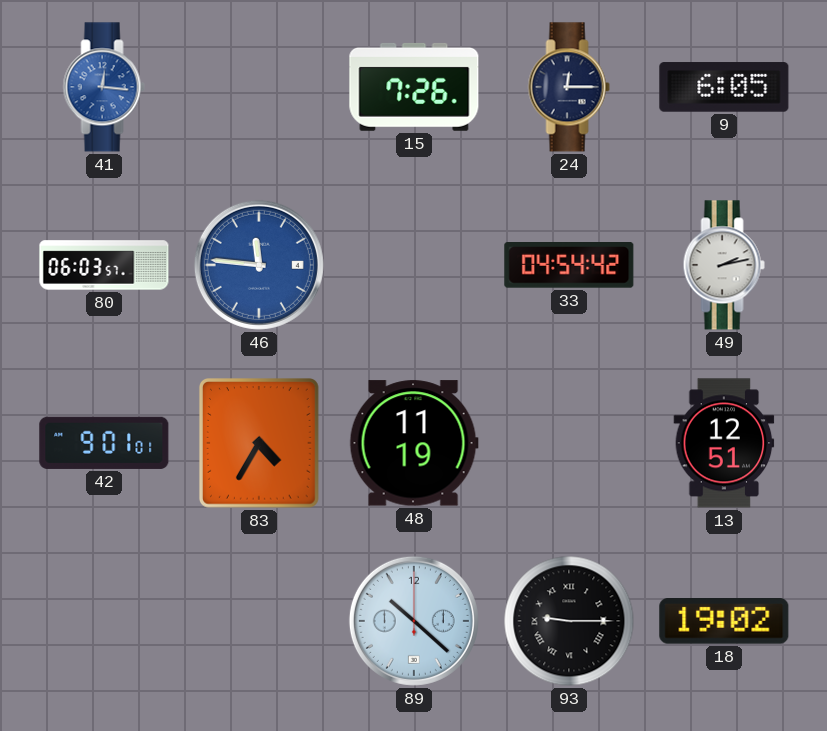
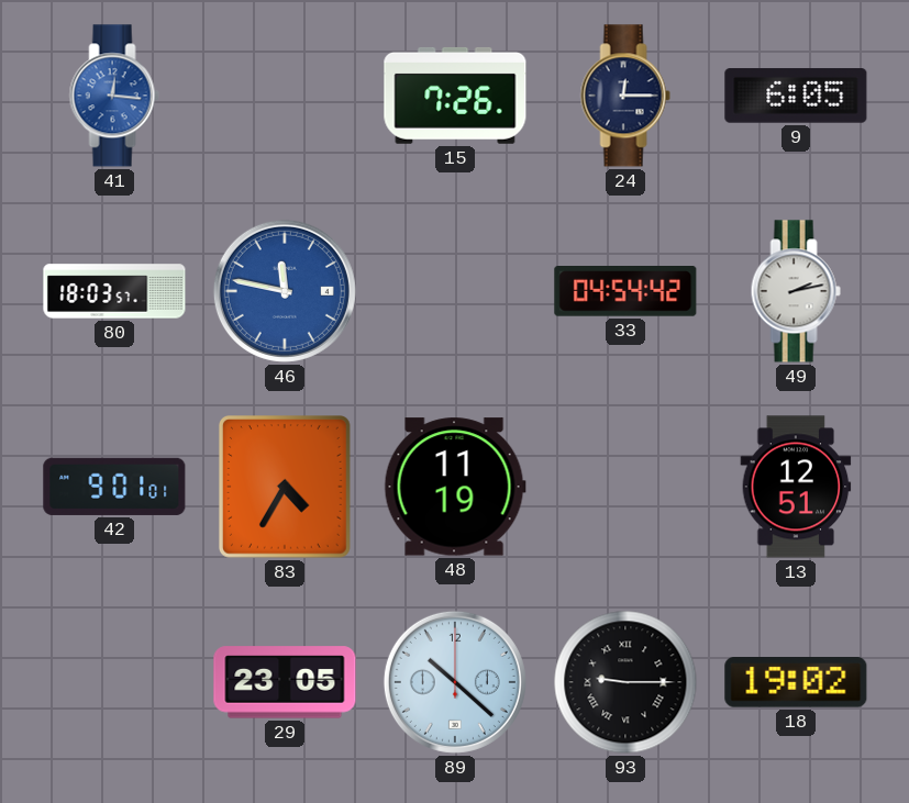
80: 06:03 -> 18:03
46: 11:46 -> 11:47
29: none -> 23:05
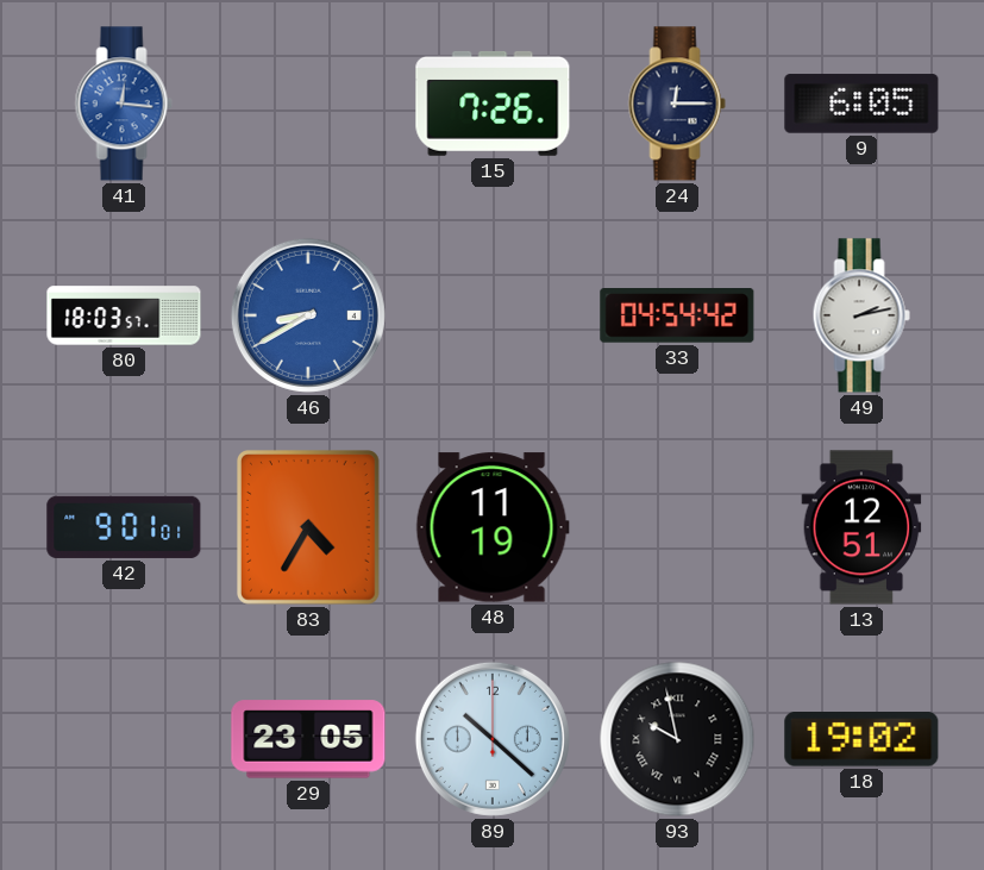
46: 11:47 -> 8:40
93: 9:15 -> 9:58
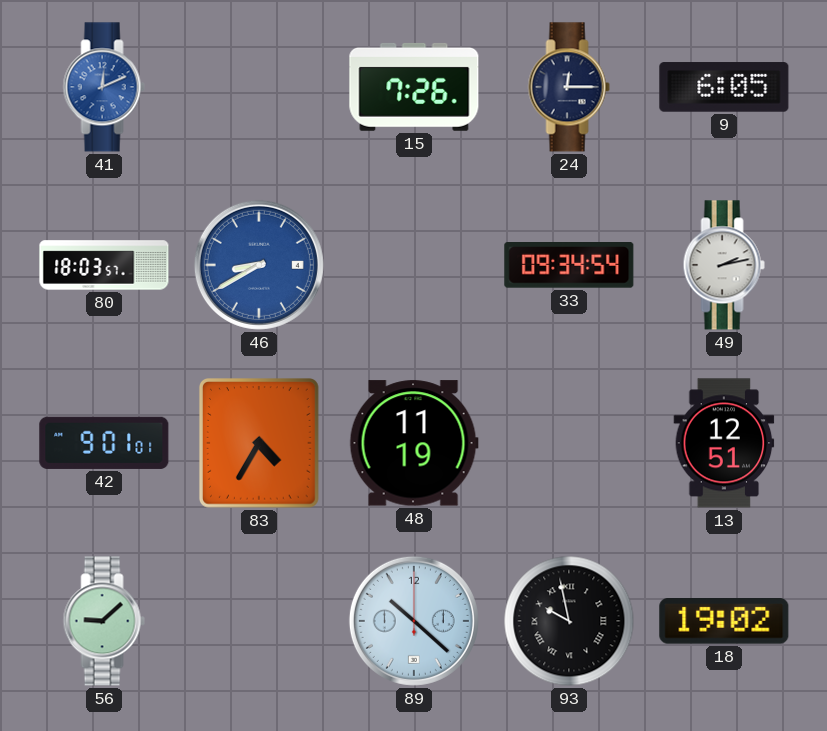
41: 12:16 -> 12:11
33: 04:54 -> 09:34
56: none -> 9:08
29: 23:05 -> none
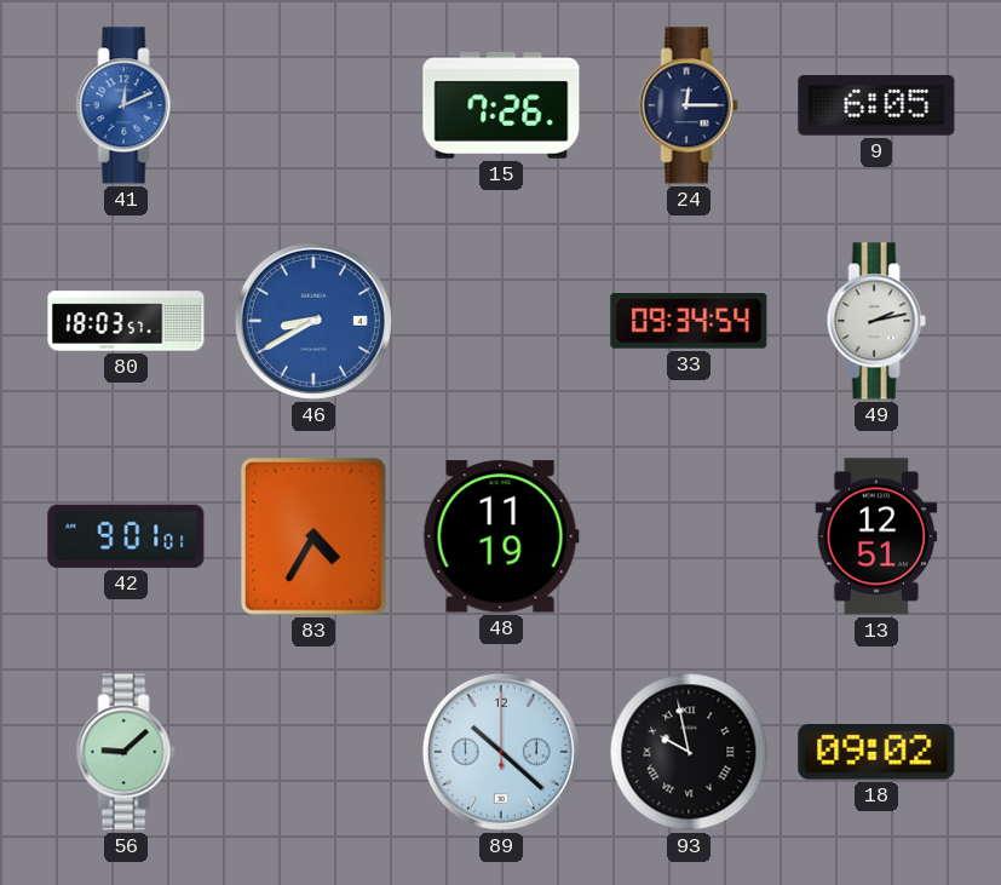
18: 19:02 -> 09:02
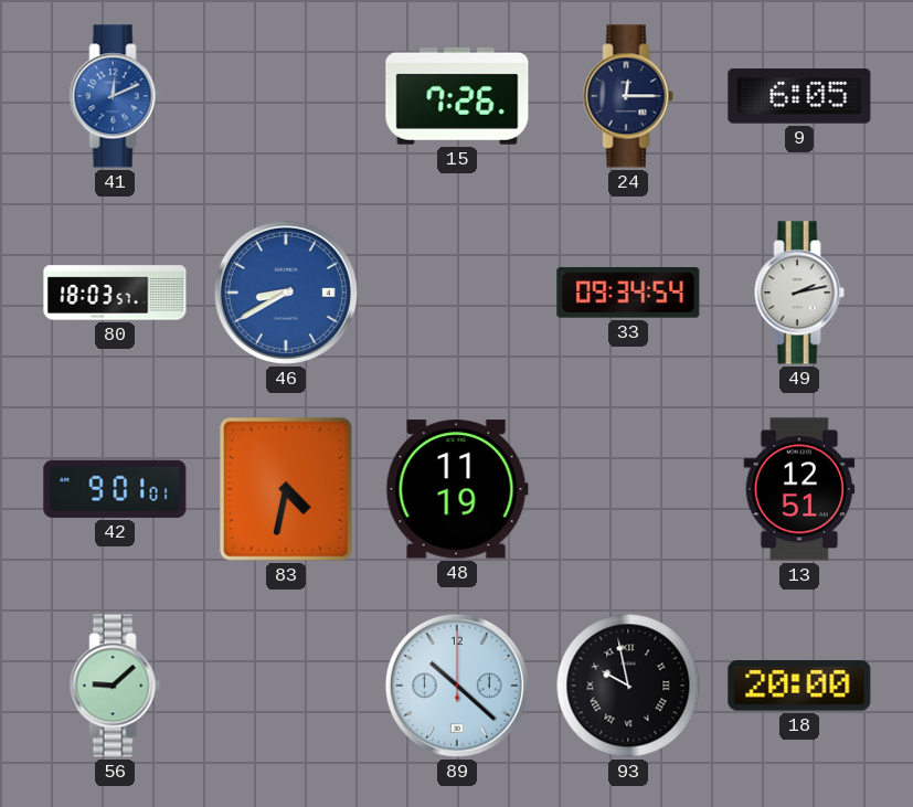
83: 4:35 -> 4:32
18: 09:02 -> 20:00
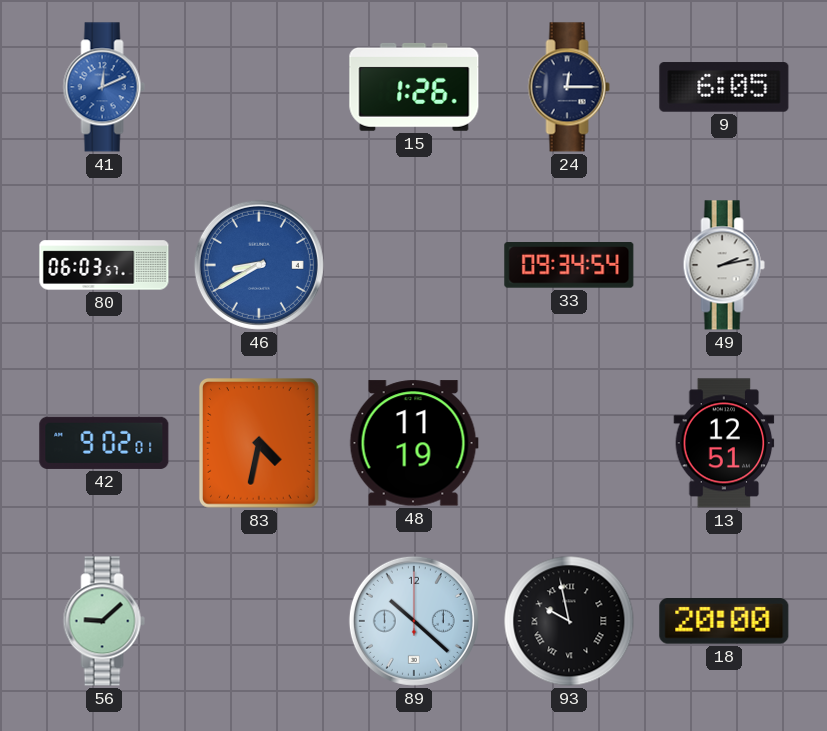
15: 7:26 -> 1:26
80: 18:03 -> 06:03
42: 9:01 -> 9:02
